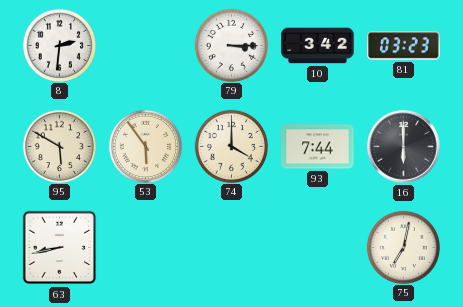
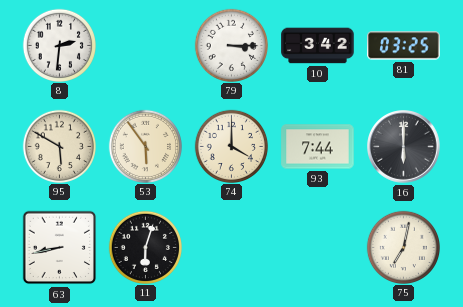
81: 03:23 -> 03:25
11: none -> 6:03
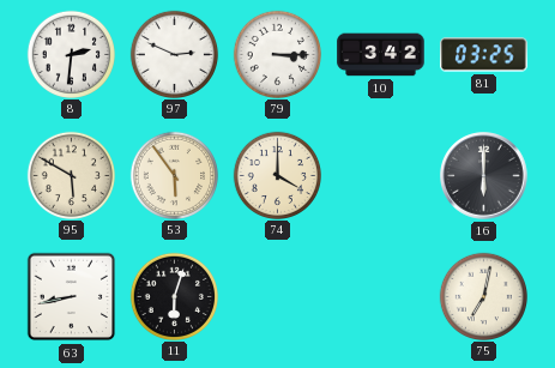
97: none -> 2:49
93: 7:44 -> none
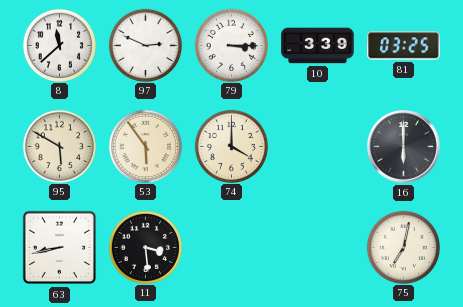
8: 2:31 -> 11:38
10: 3:42 -> 3:39
11: 6:03 -> 3:29
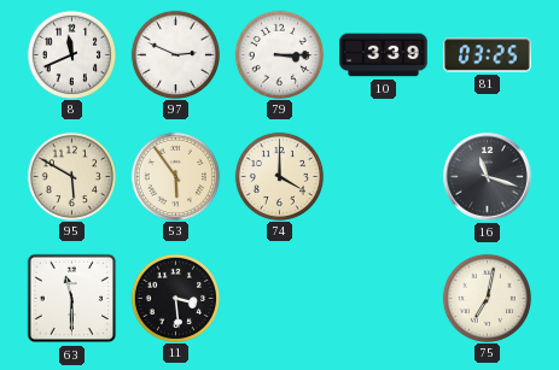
8: 11:38 -> 11:41
16: 6:00 -> 11:18
63: 8:43 -> 11:30
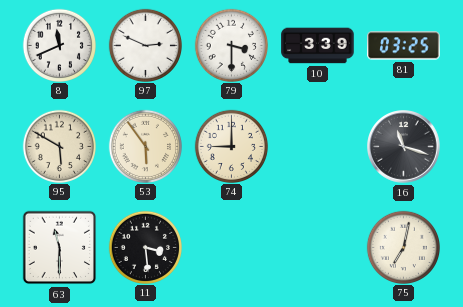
79: 3:15 -> 3:30
74: 4:00 -> 9:00
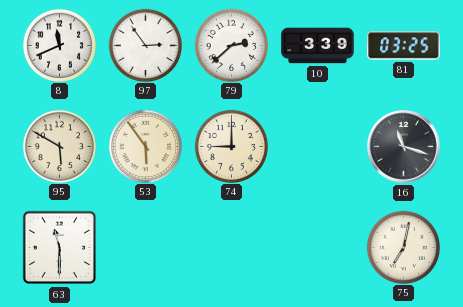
97: 2:49 -> 2:54
79: 3:30 -> 2:38
11: 3:29 -> none
